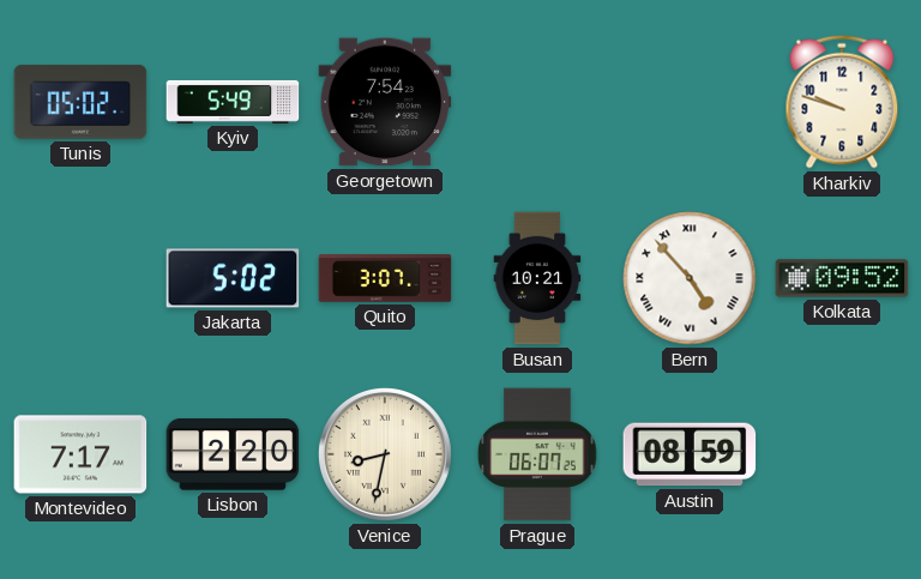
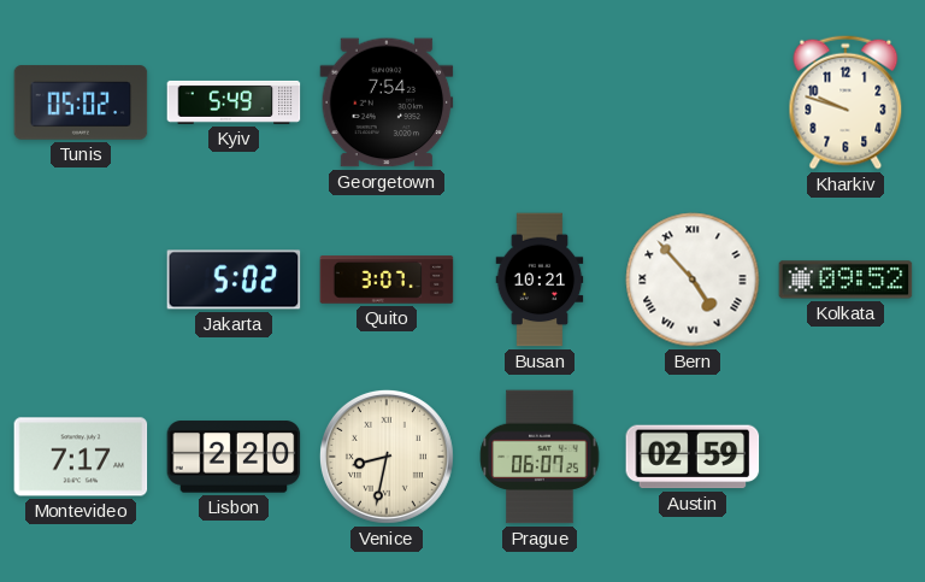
Austin: 08:59 -> 02:59
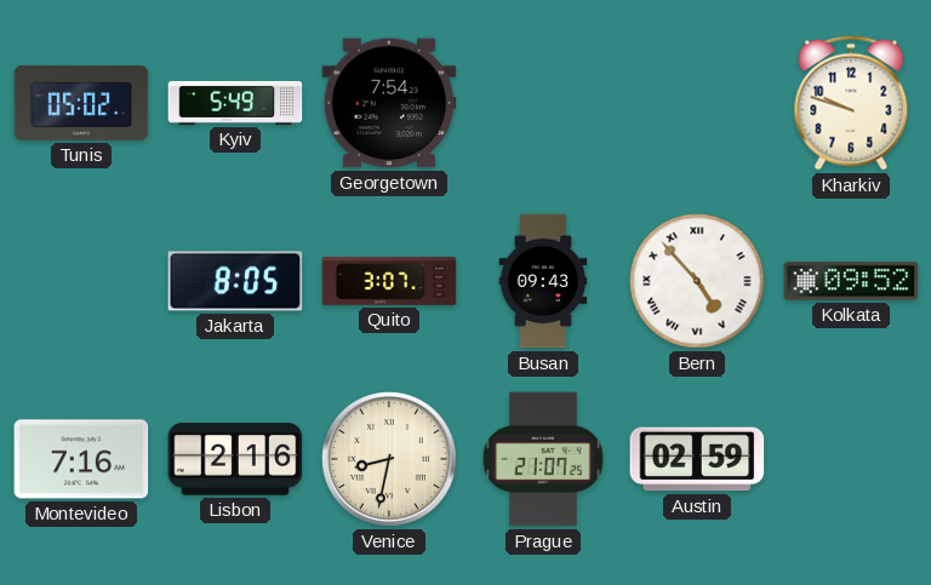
Jakarta: 5:02 -> 8:05
Busan: 10:21 -> 09:43
Montevideo: 7:17 -> 7:16
Lisbon: 2:20 -> 2:16
Prague: 06:07 -> 21:07
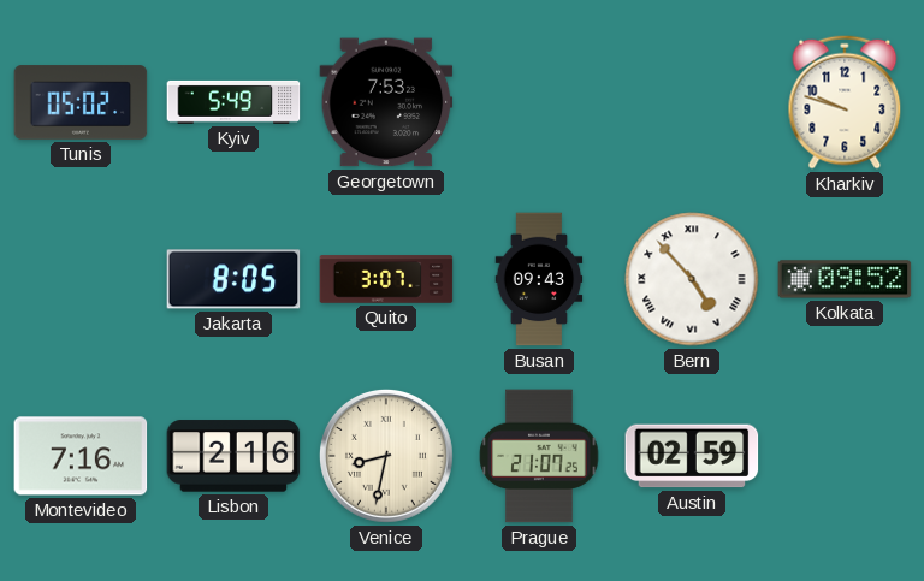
Georgetown: 7:54 -> 7:53
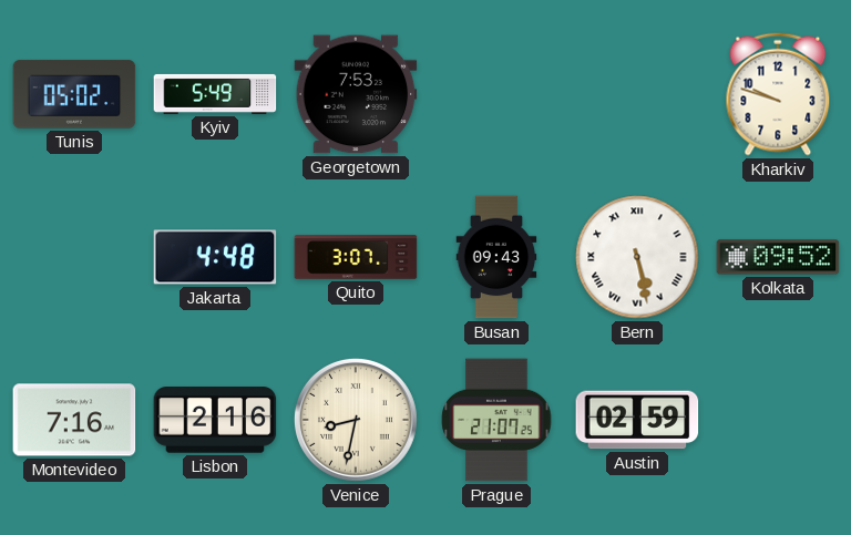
Jakarta: 8:05 -> 4:48
Bern: 4:53 -> 5:28
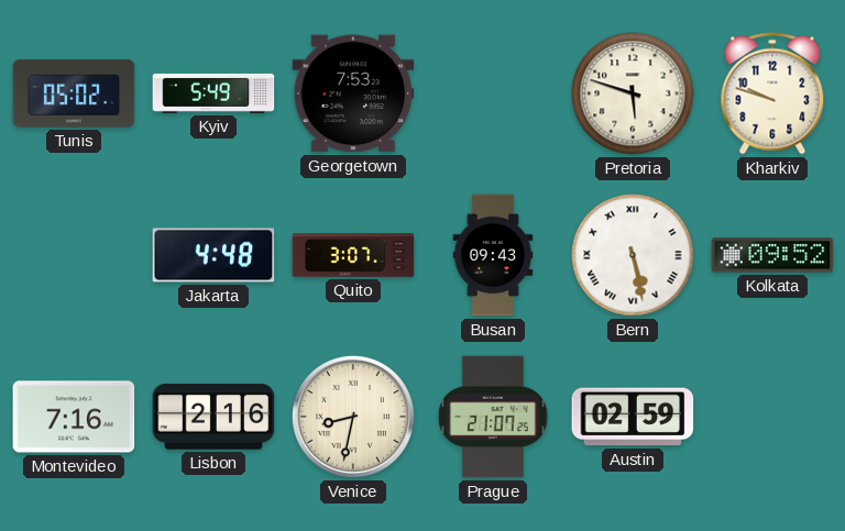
Pretoria: none -> 5:48
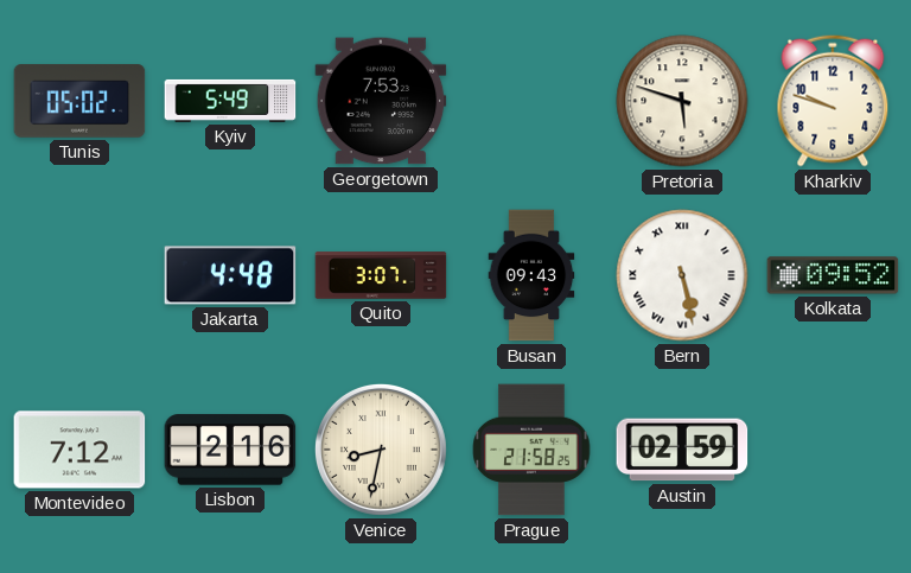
Montevideo: 7:16 -> 7:12
Prague: 21:07 -> 21:58
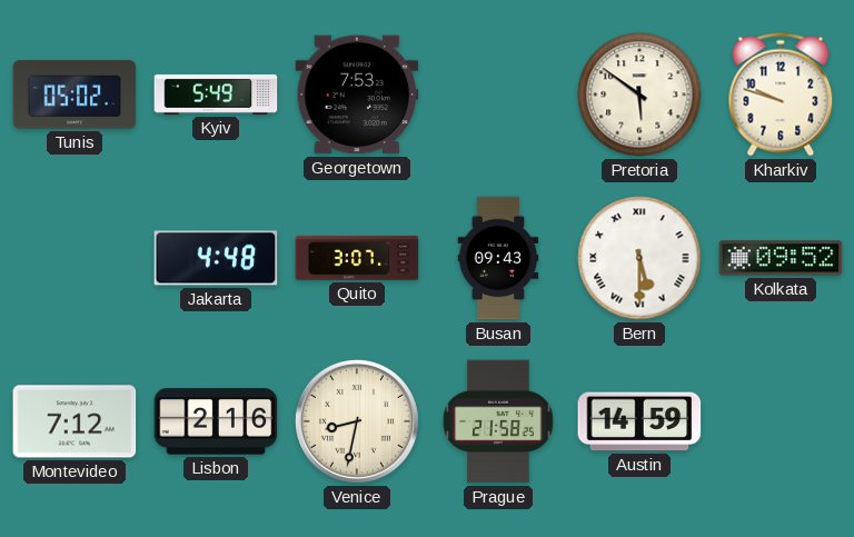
Pretoria: 5:48 -> 5:51
Bern: 5:28 -> 5:30
Austin: 02:59 -> 14:59
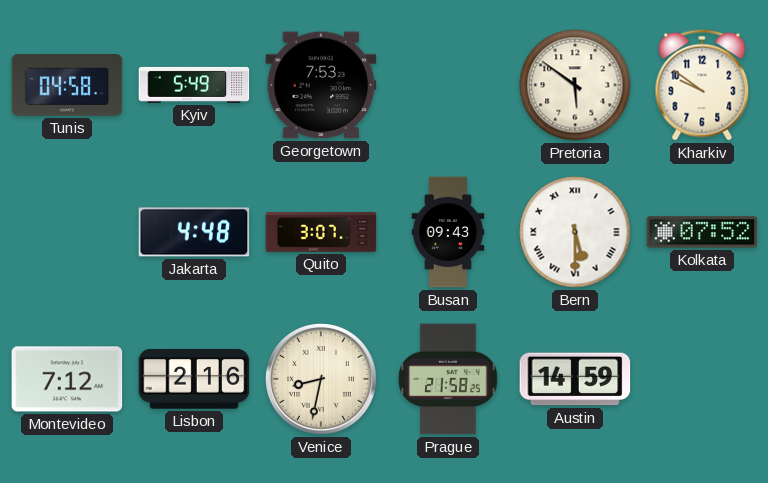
Tunis: 05:02 -> 04:58
Kharkiv: 9:48 -> 9:51
Kolkata: 09:52 -> 07:52
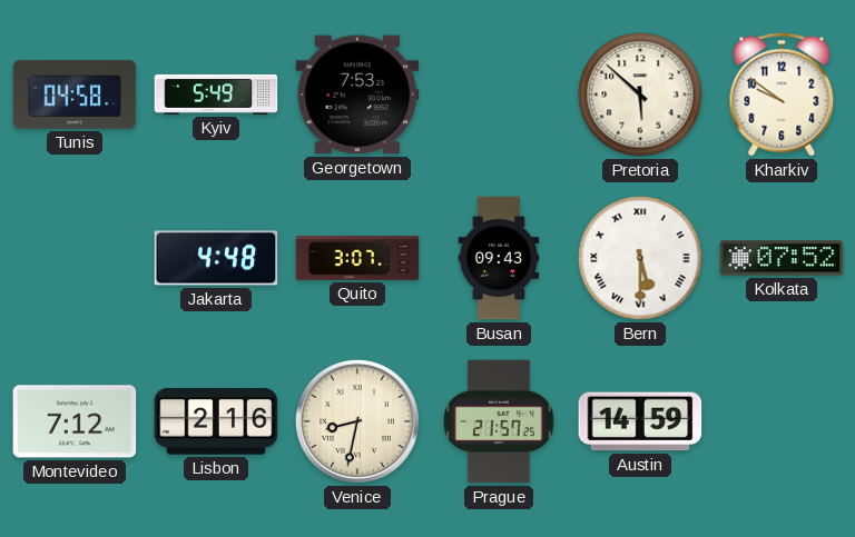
Pretoria: 5:51 -> 5:52
Prague: 21:58 -> 21:57
